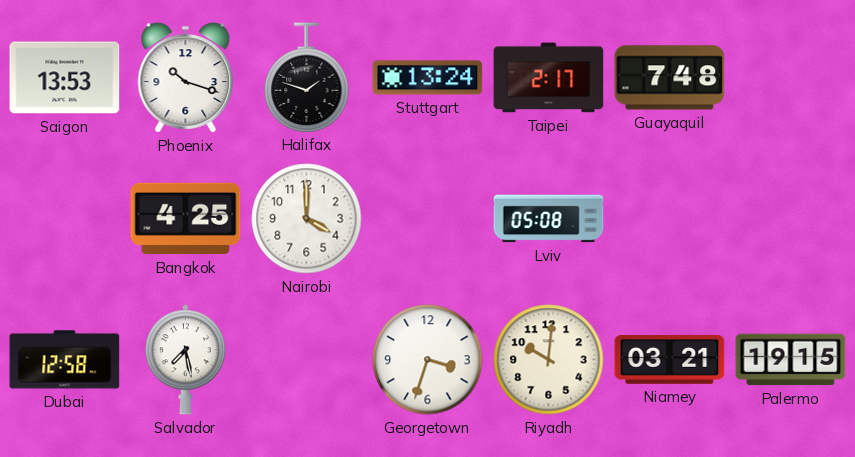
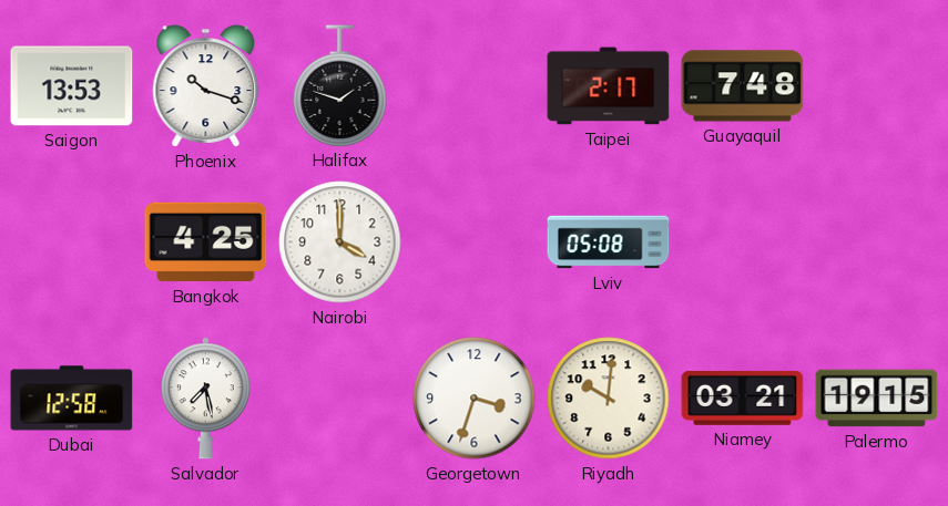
Stuttgart: 13:24 -> none
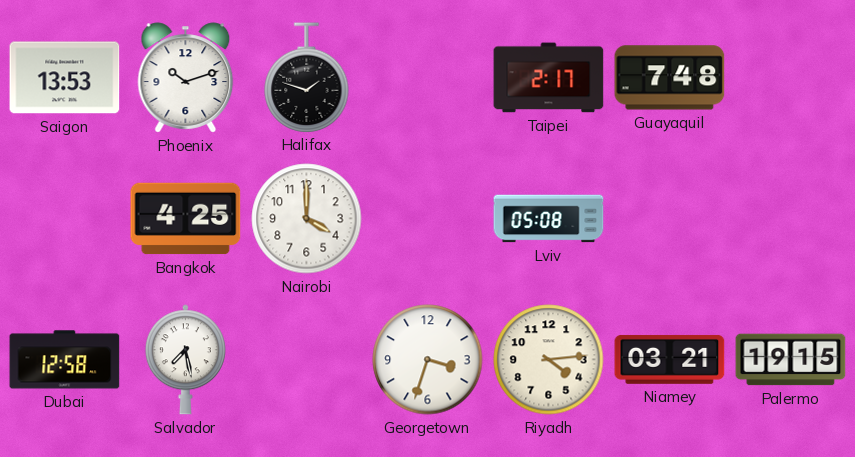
Phoenix: 10:18 -> 10:12
Riyadh: 10:01 -> 4:14
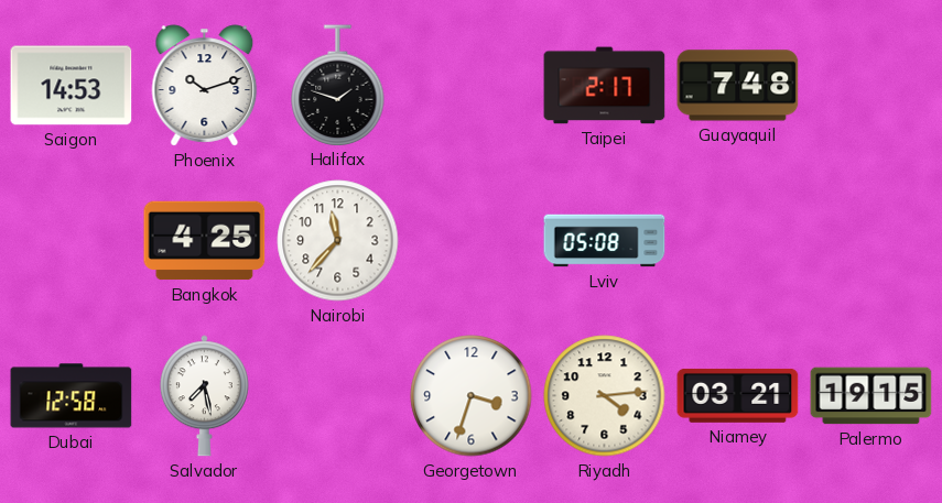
Saigon: 13:53 -> 14:53
Nairobi: 4:00 -> 11:37
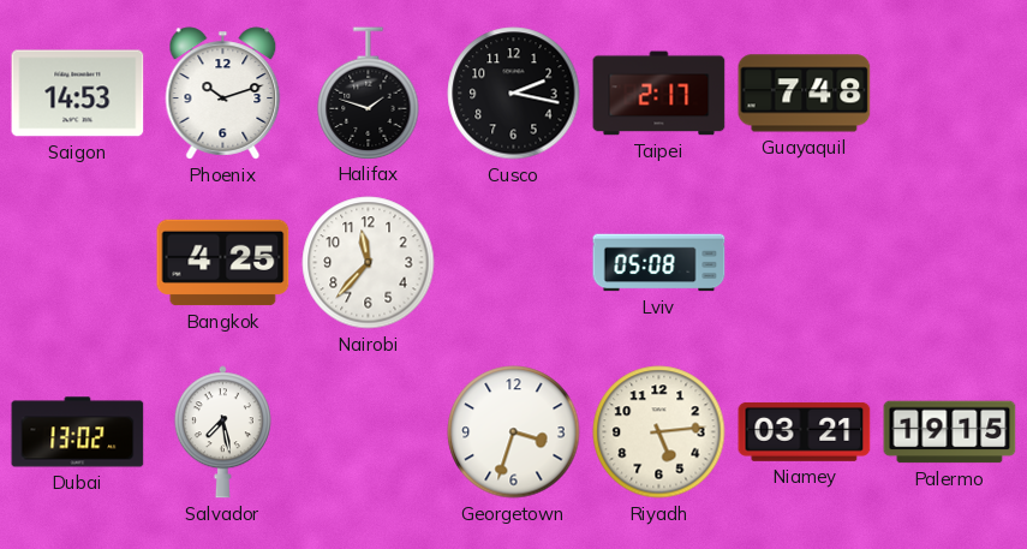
Cusco: none -> 2:17
Dubai: 12:58 -> 13:02
Riyadh: 4:14 -> 5:14
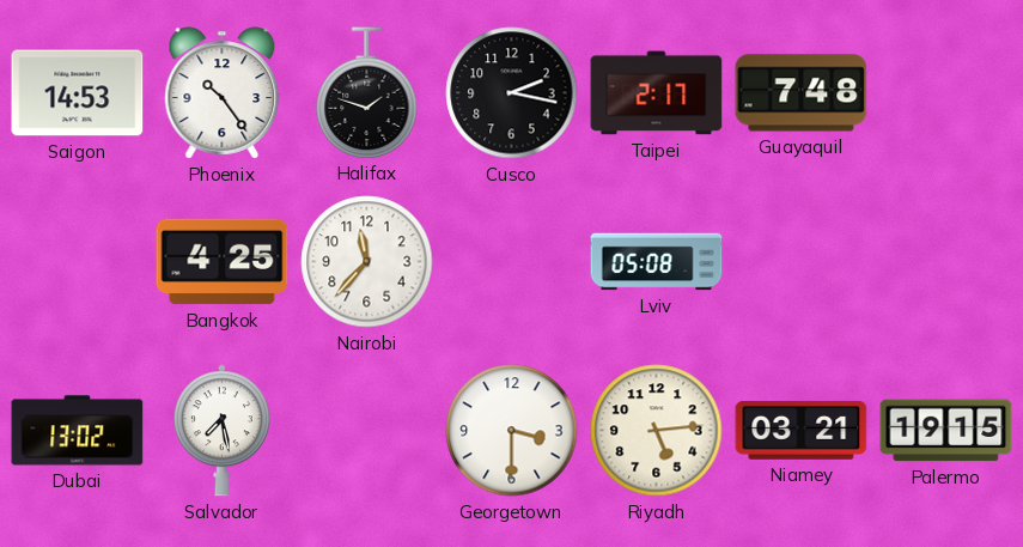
Phoenix: 10:12 -> 10:24
Georgetown: 3:33 -> 3:30
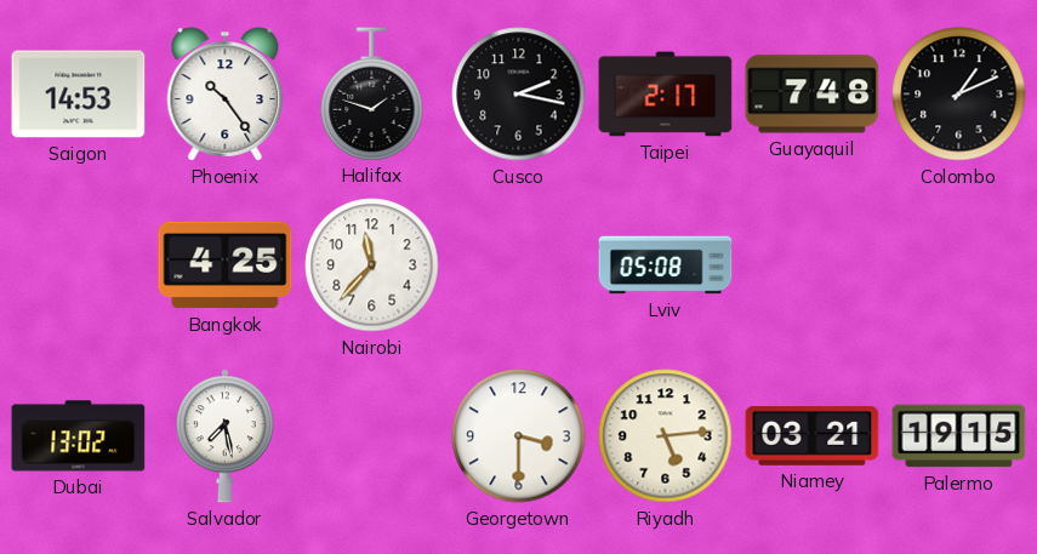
Colombo: none -> 1:11
